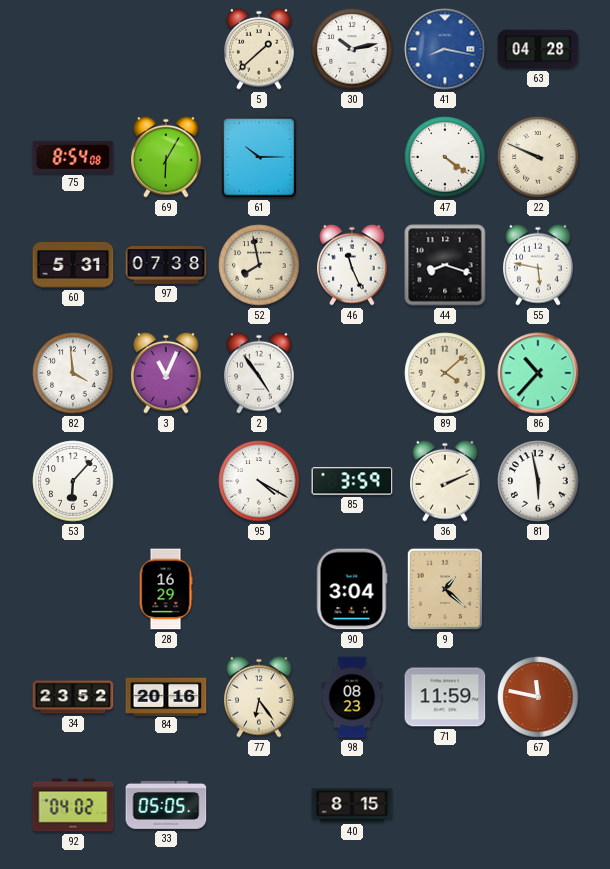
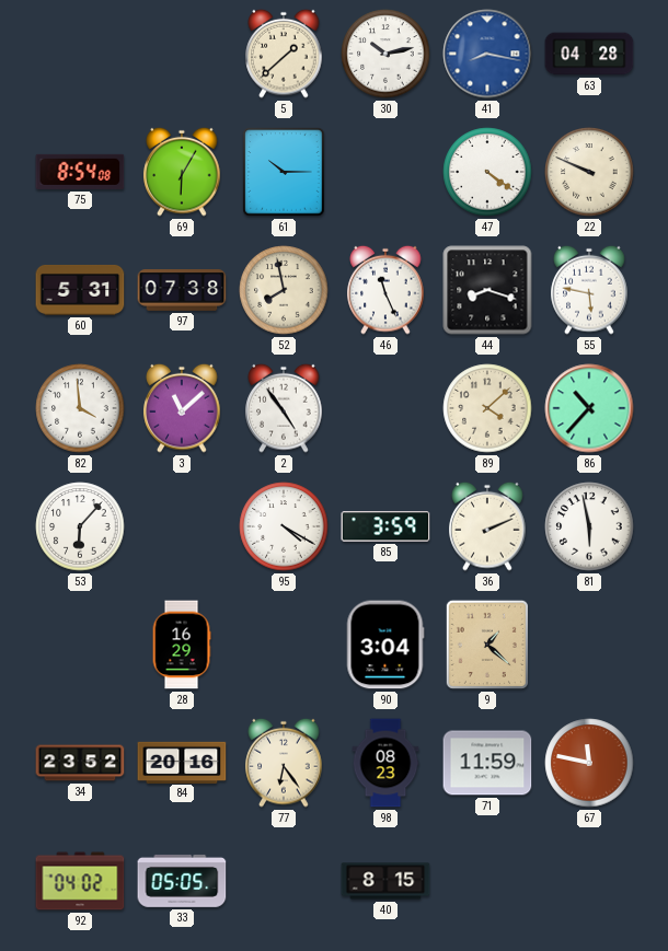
3: 11:04 -> 11:08
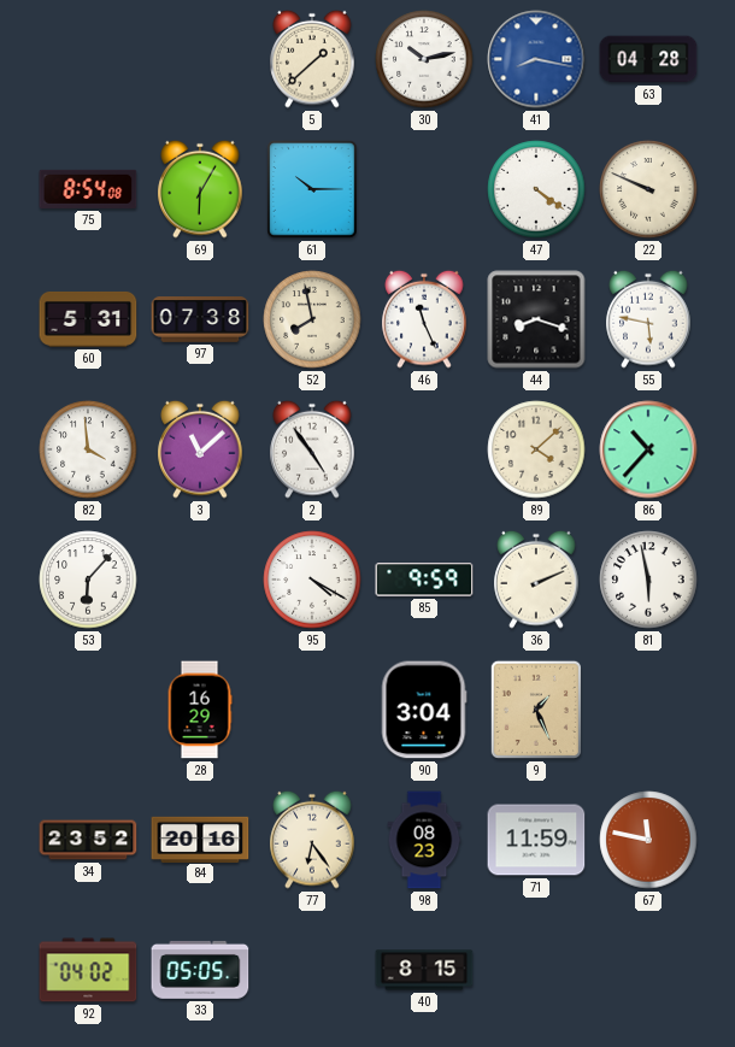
85: 3:59 -> 9:59
9: 1:22 -> 1:26
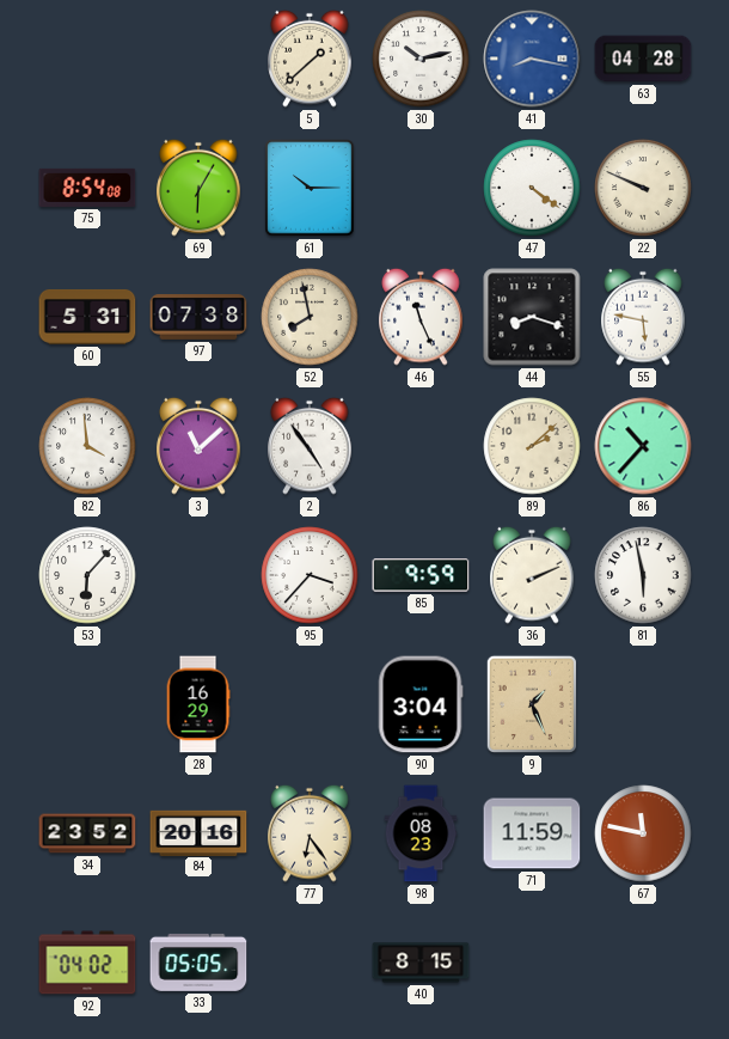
89: 4:08 -> 2:08
95: 4:20 -> 3:37
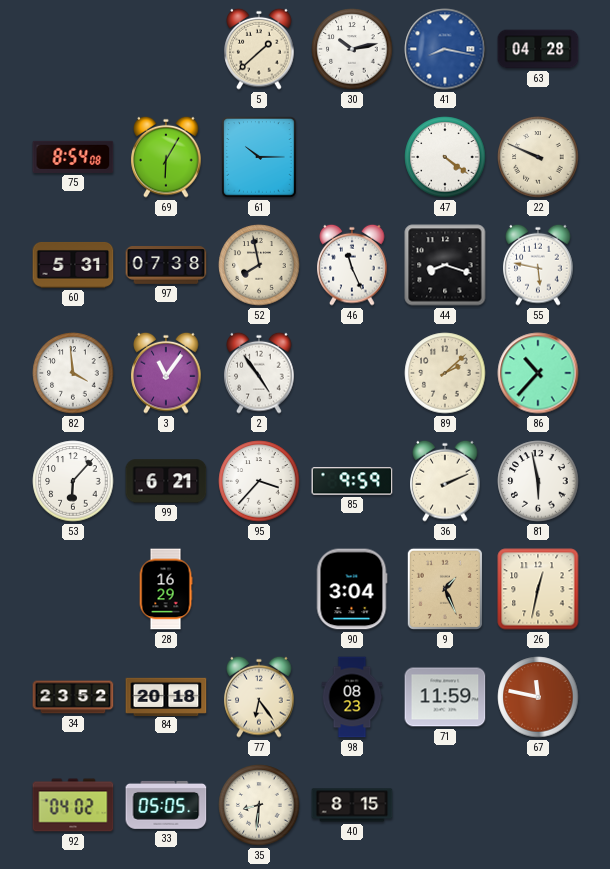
3: 11:08 -> 11:06
99: none -> 6:21
26: none -> 12:32
84: 20:16 -> 20:18
35: none -> 8:31
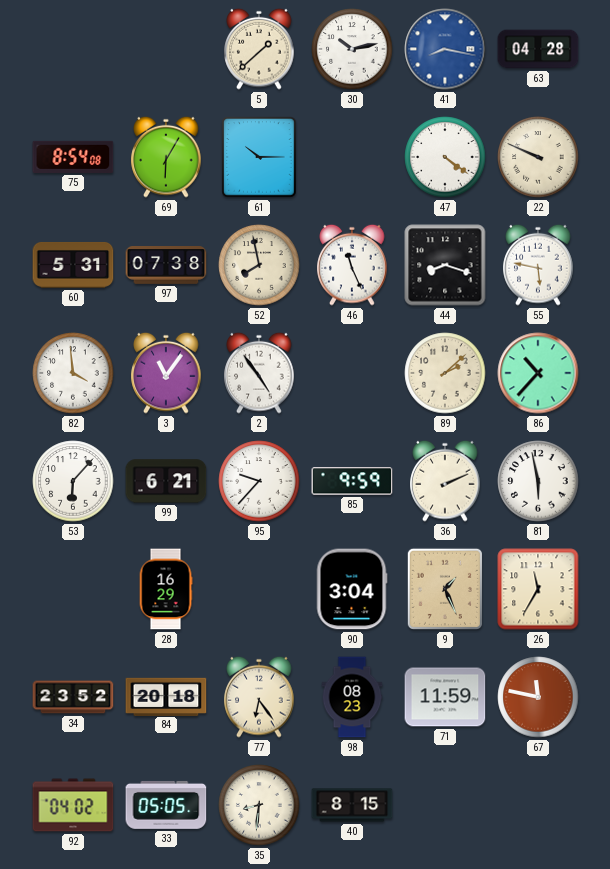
95: 3:37 -> 9:37
26: 12:32 -> 11:35
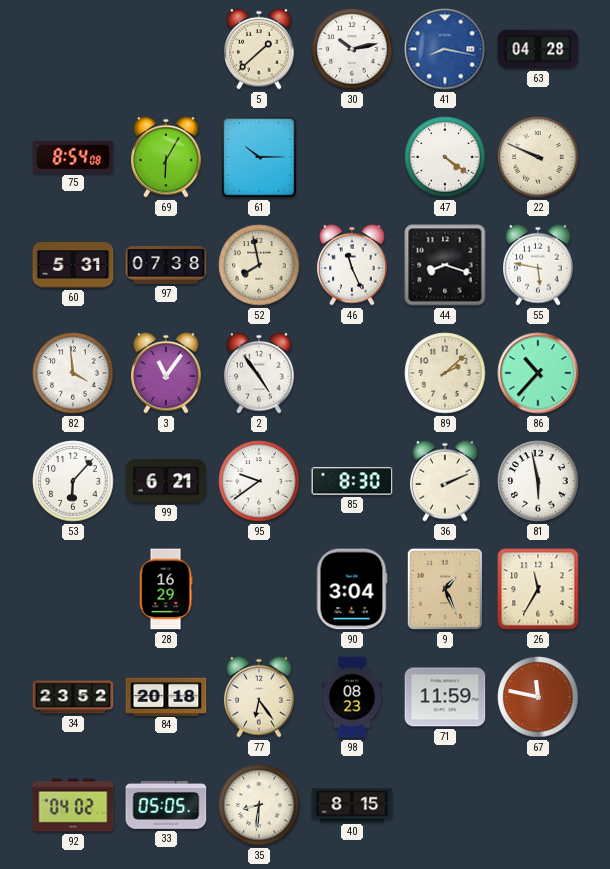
95: 9:37 -> 9:39
85: 9:59 -> 8:30
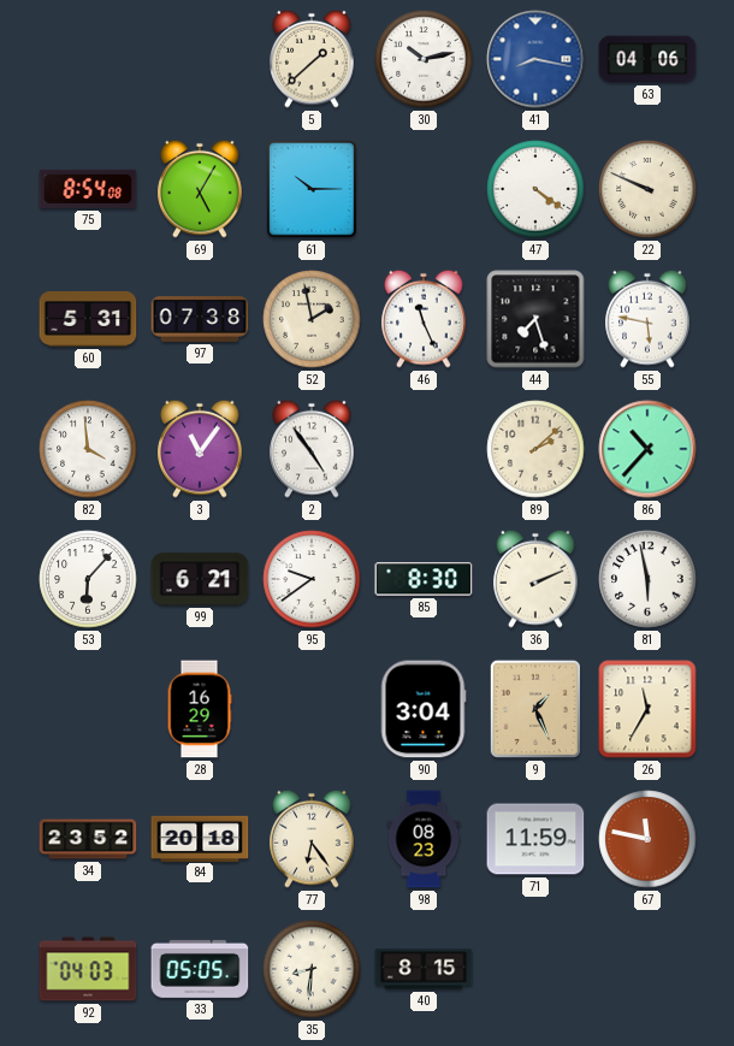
63: 04:28 -> 04:06
69: 6:05 -> 5:05
52: 7:58 -> 1:58
44: 8:18 -> 7:27
92: 04:02 -> 04:03
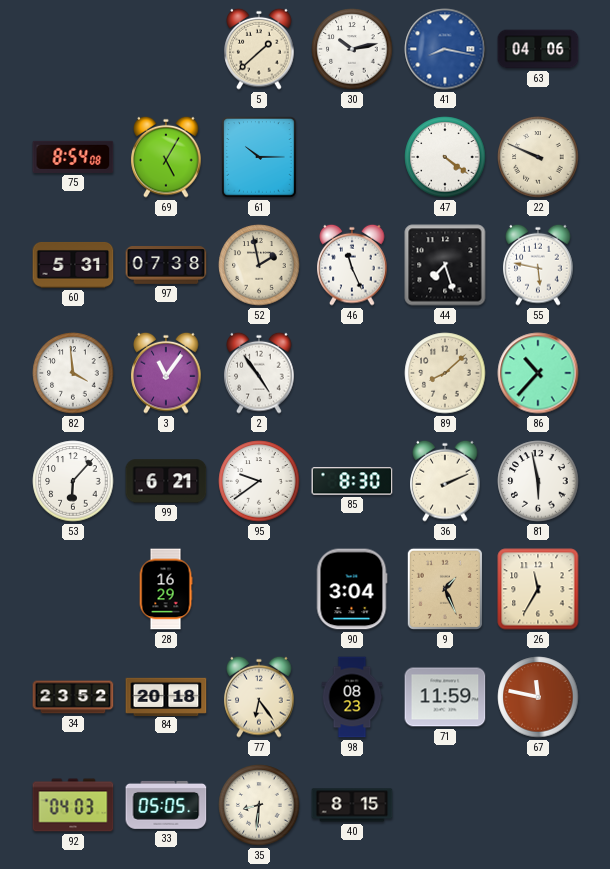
89: 2:08 -> 8:08
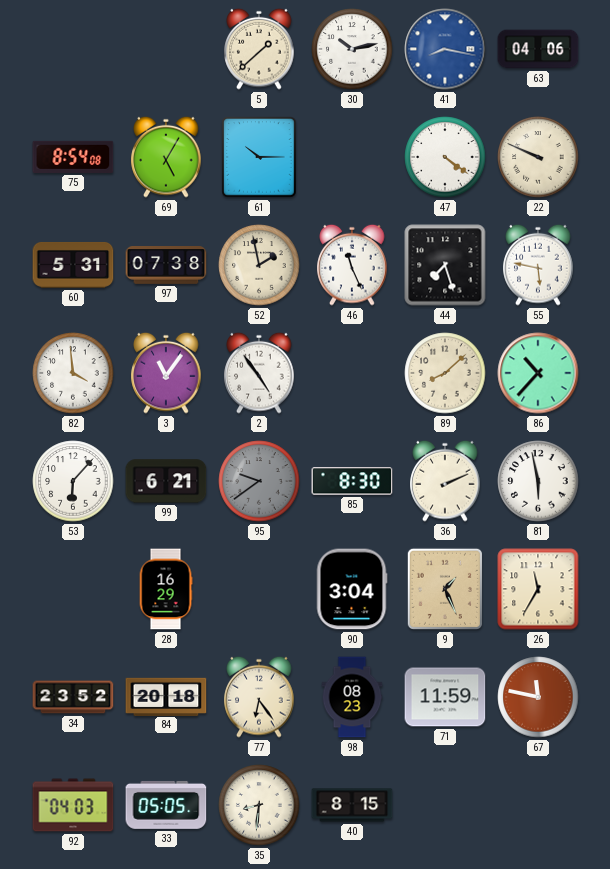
95 dial: white -> grey
